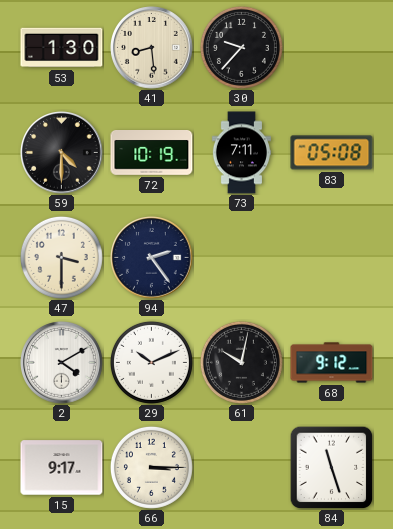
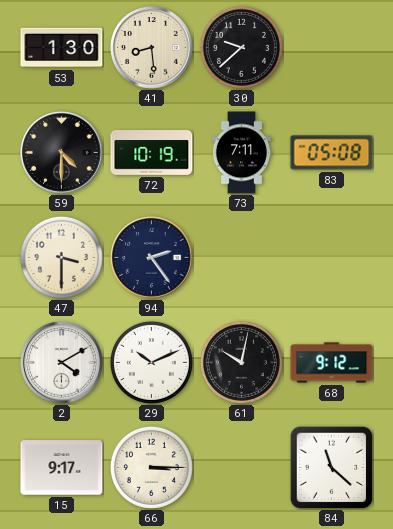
30: 9:37 -> 9:38
84: 11:27 -> 11:22
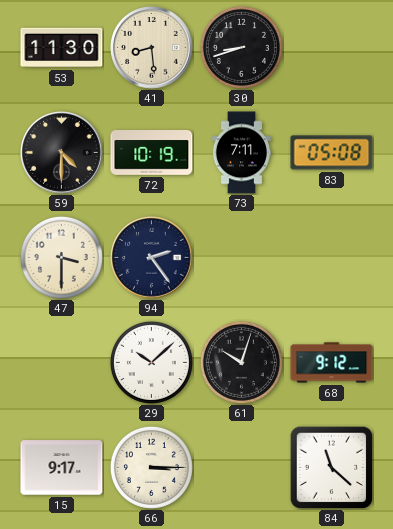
53: 1:30 -> 11:30
30: 9:38 -> 8:42
2: 4:10 -> none
29: 10:11 -> 10:08
61: 10:02 -> 10:03
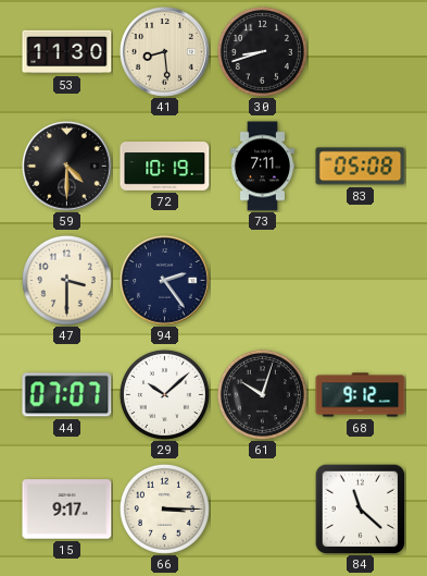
44: none -> 07:07
